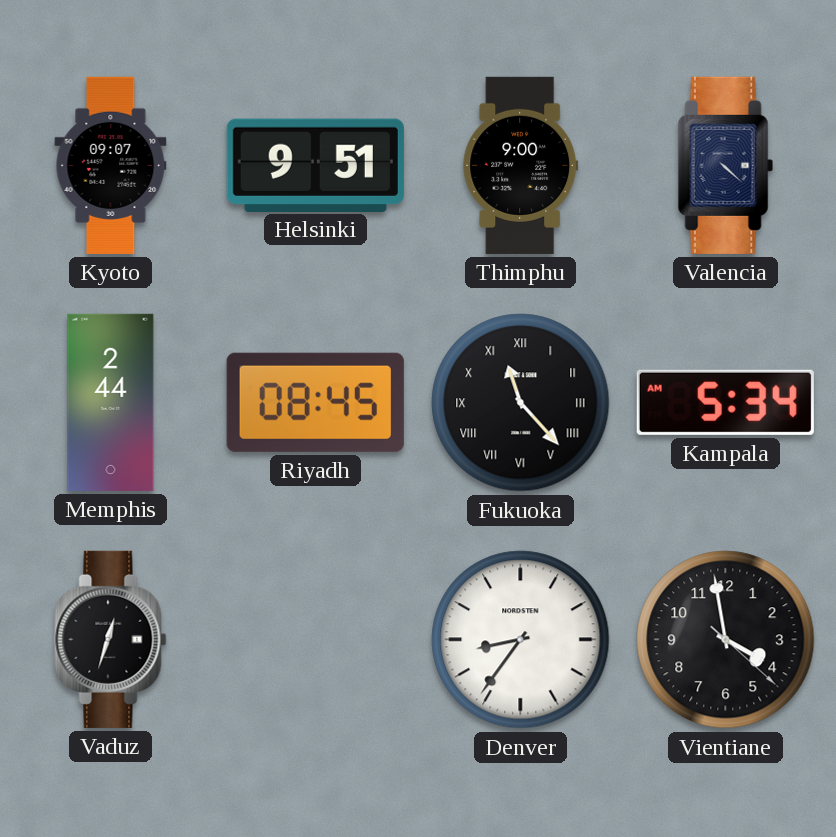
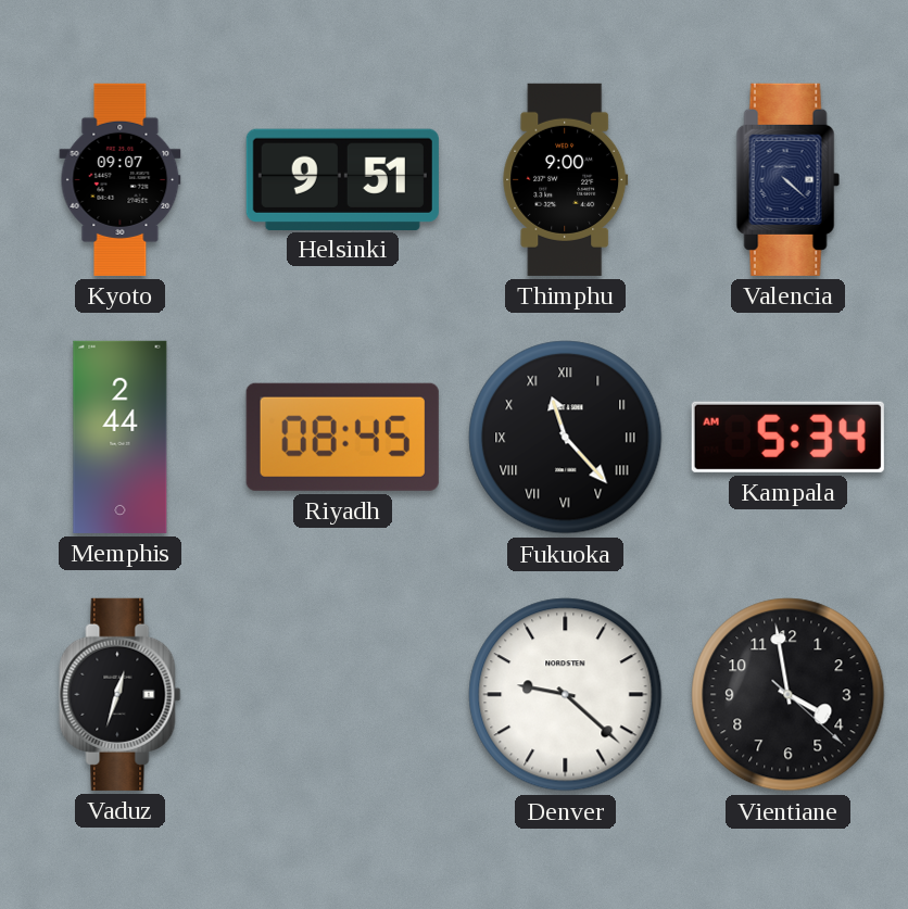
Denver: 8:36 -> 9:22
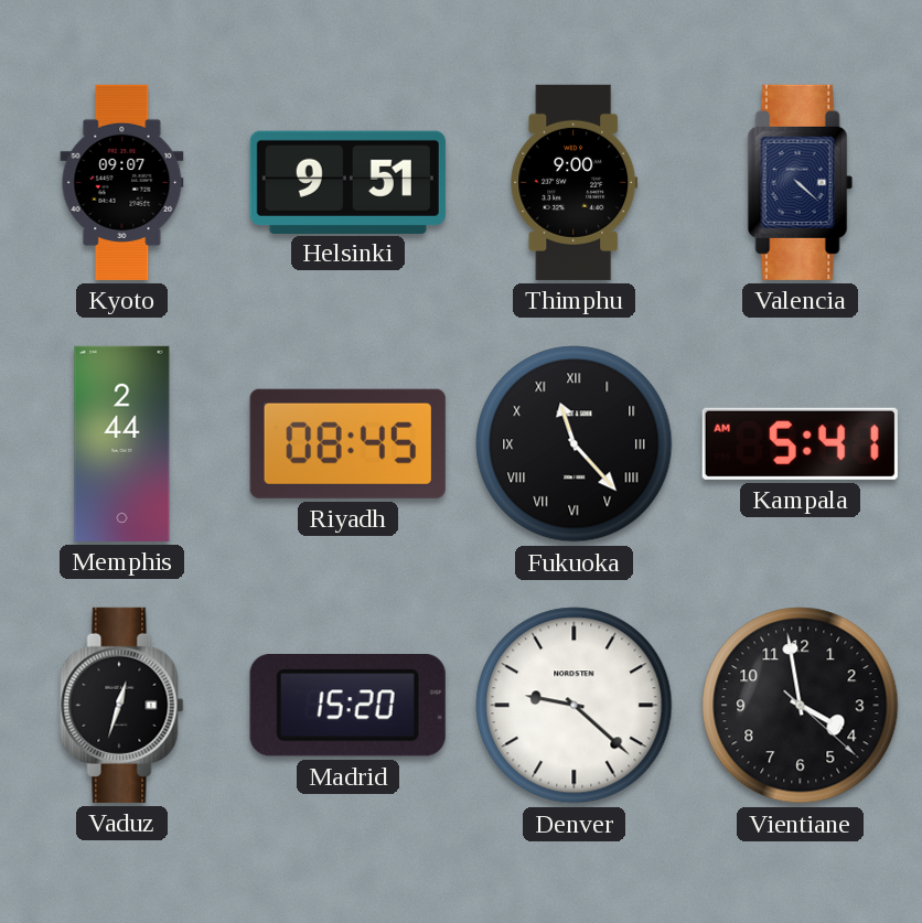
Kampala: 5:34 -> 5:41
Madrid: none -> 15:20
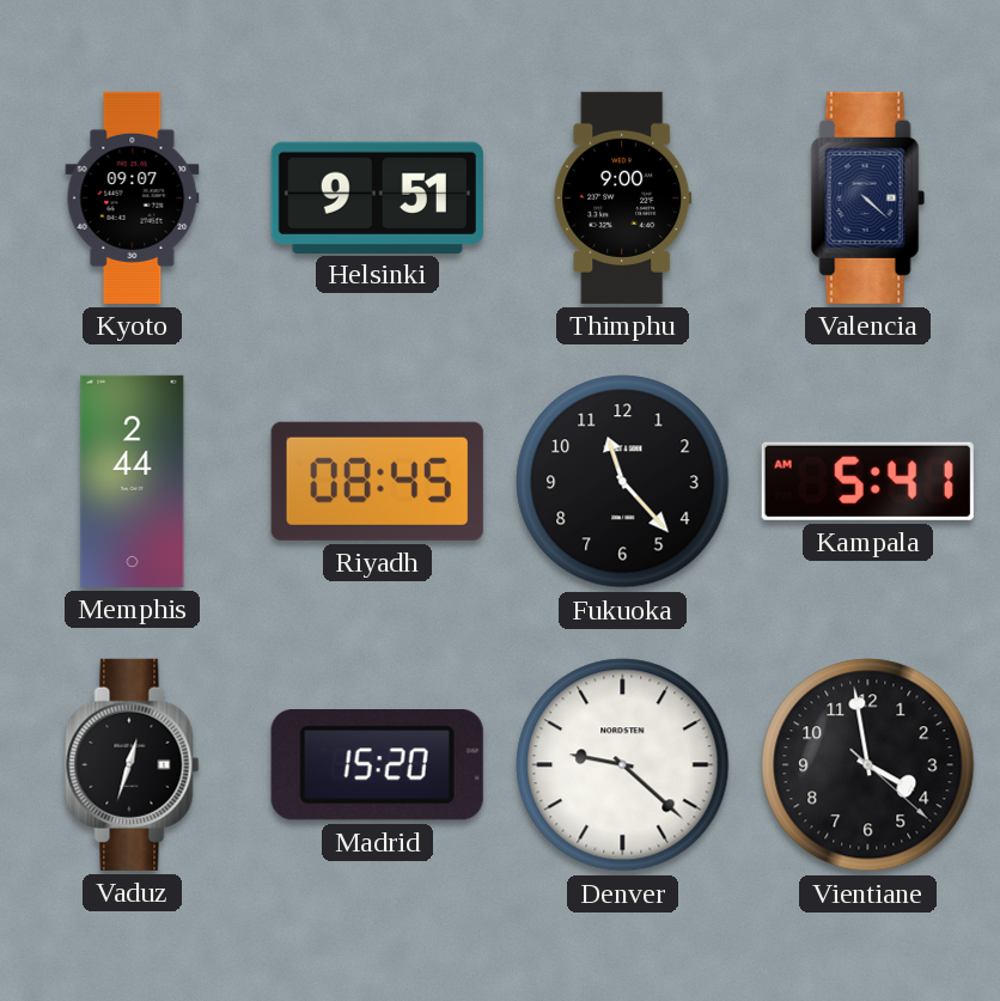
Fukuoka numerals: Roman -> Arabic
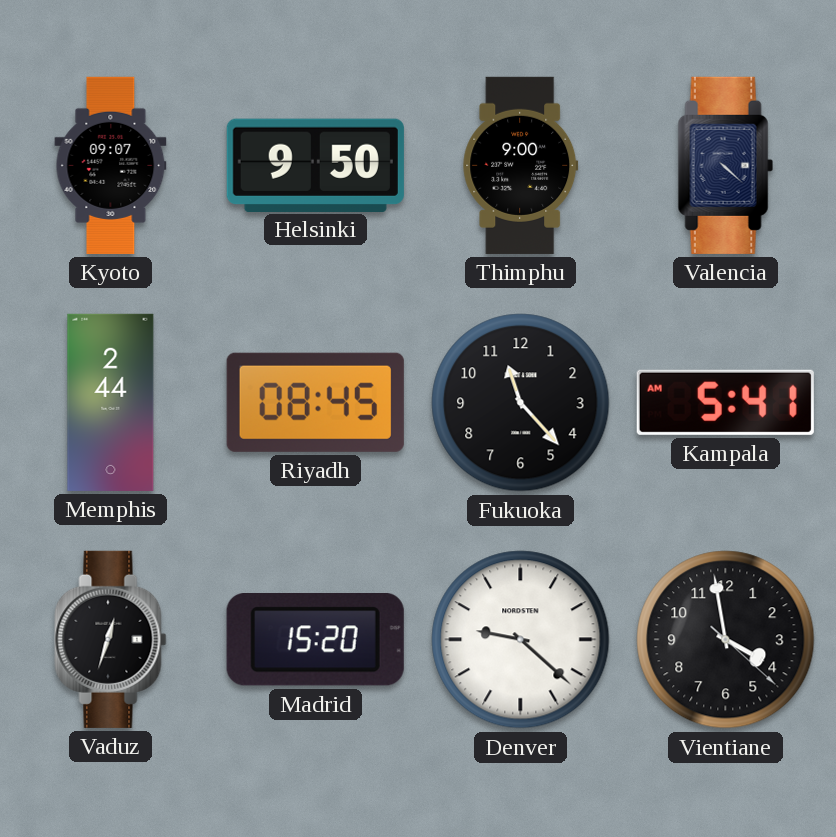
Helsinki: 9:51 -> 9:50
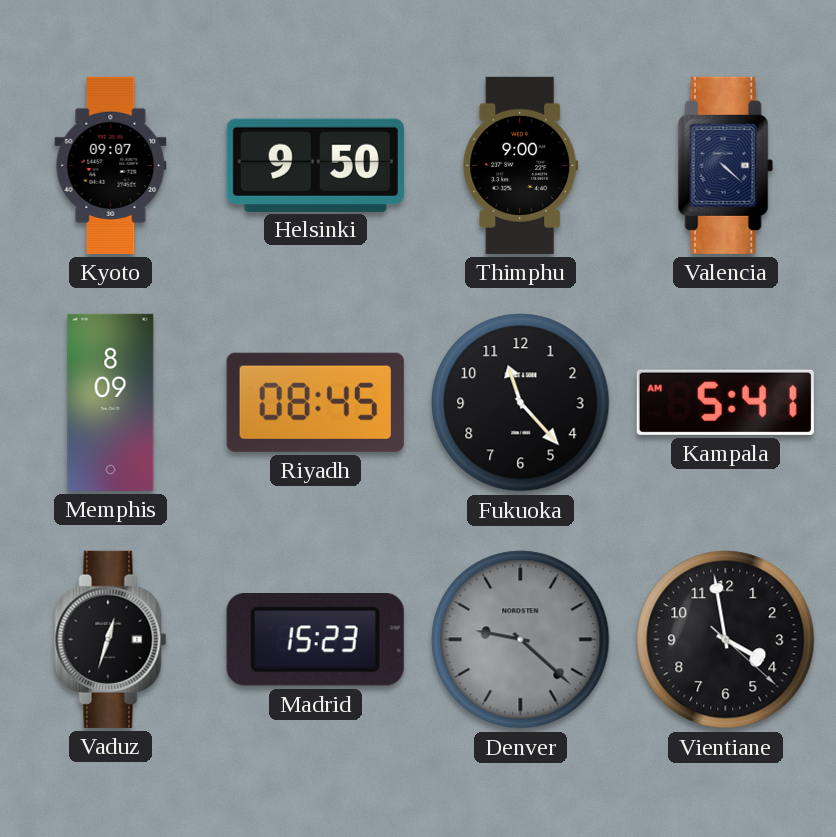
Memphis: 2:44 -> 8:09
Madrid: 15:20 -> 15:23
Denver dial: white -> grey
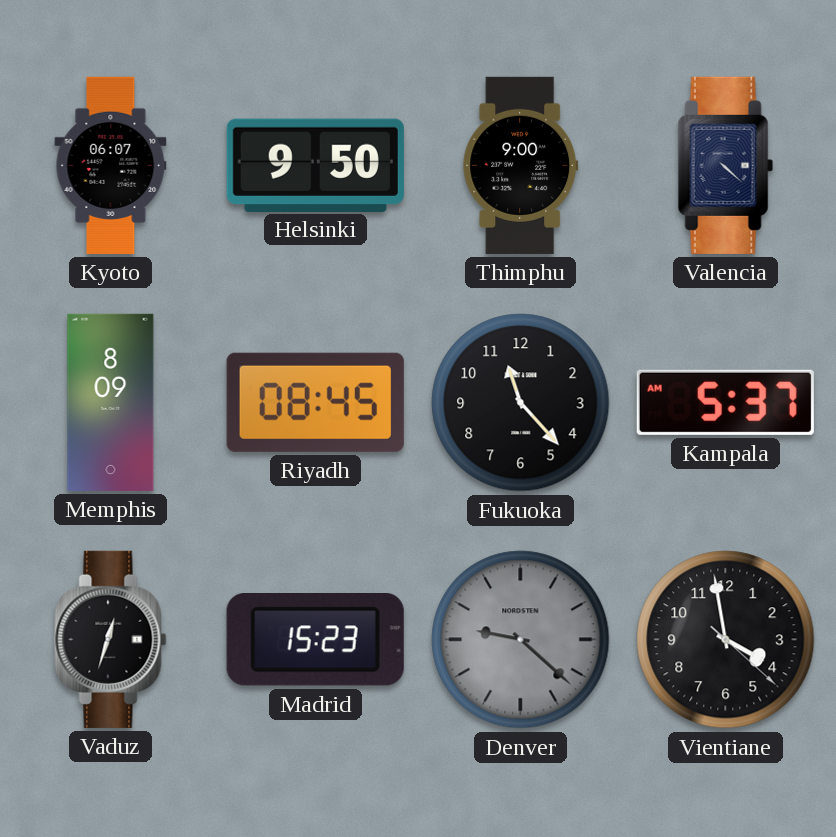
Kyoto: 09:07 -> 06:07
Kampala: 5:41 -> 5:37
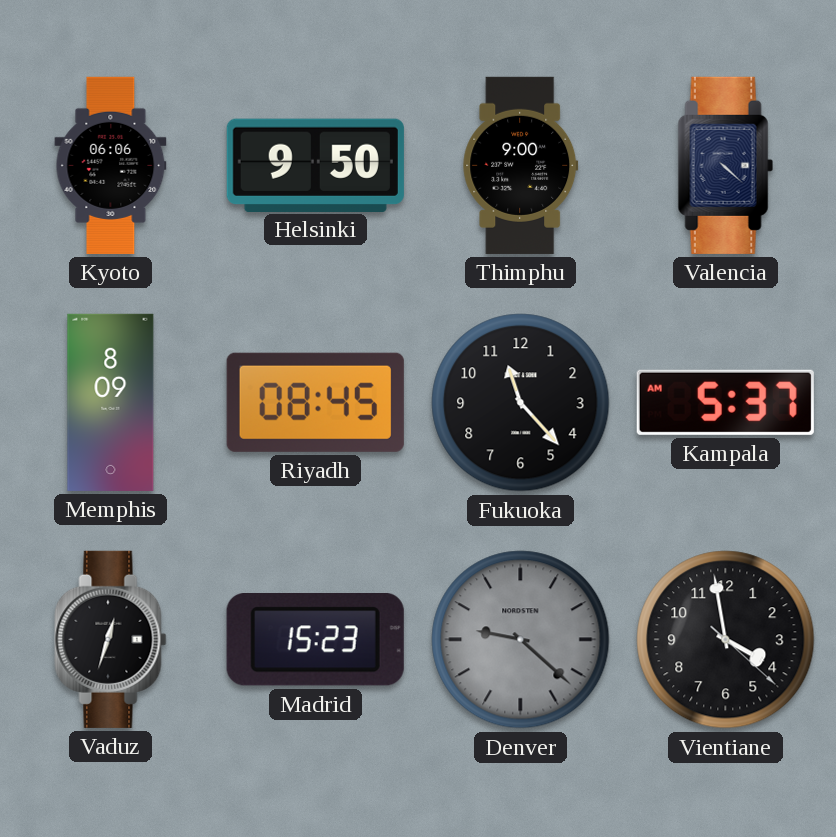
Kyoto: 06:07 -> 06:06
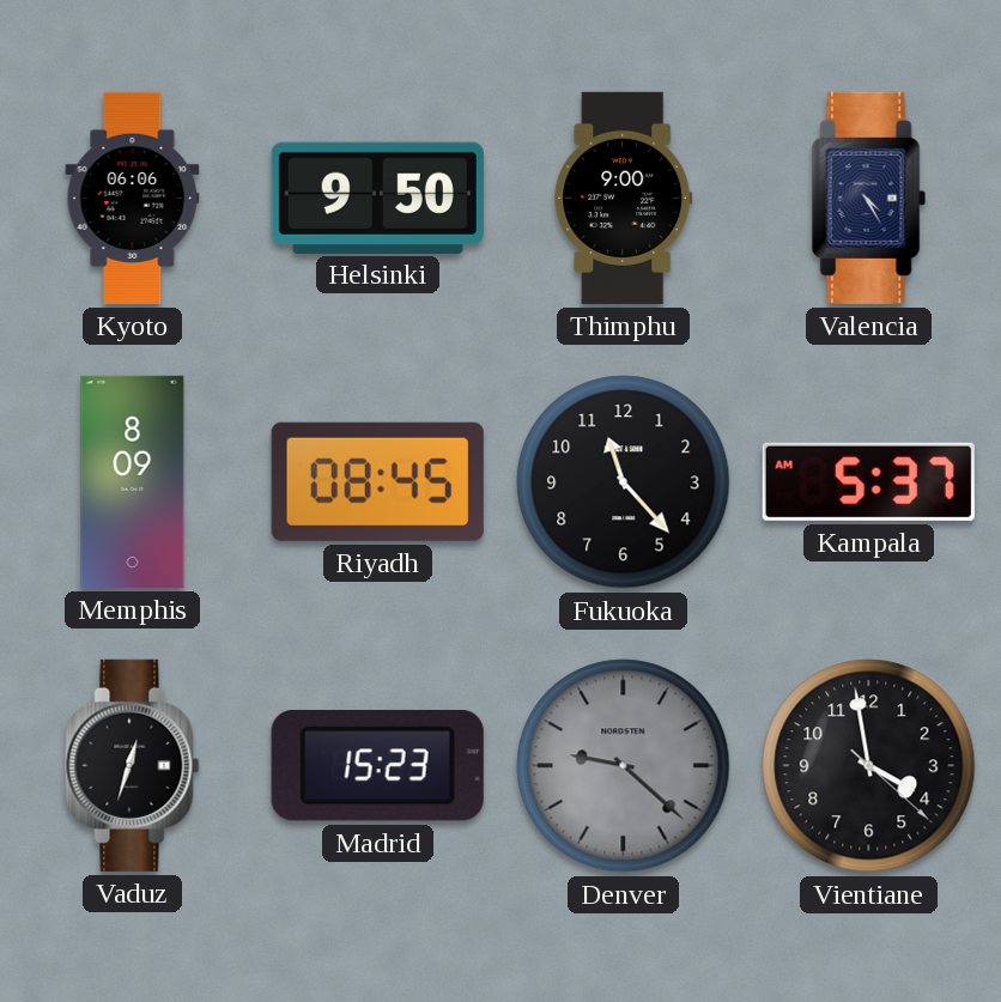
Valencia: 4:22 -> 4:25
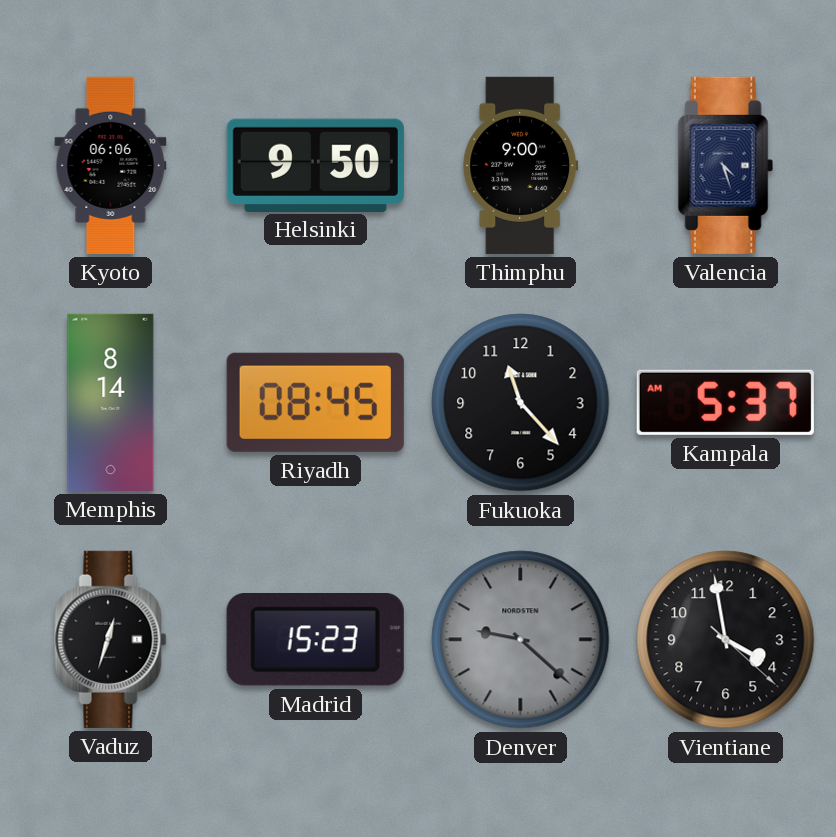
Valencia: 4:25 -> 4:27
Memphis: 8:09 -> 8:14
